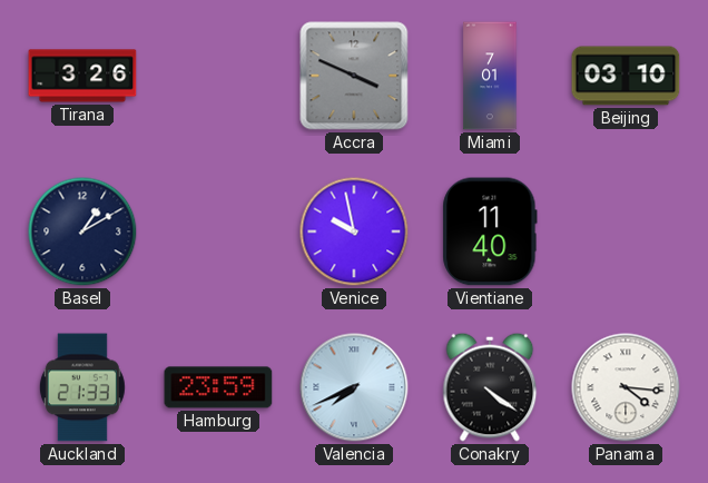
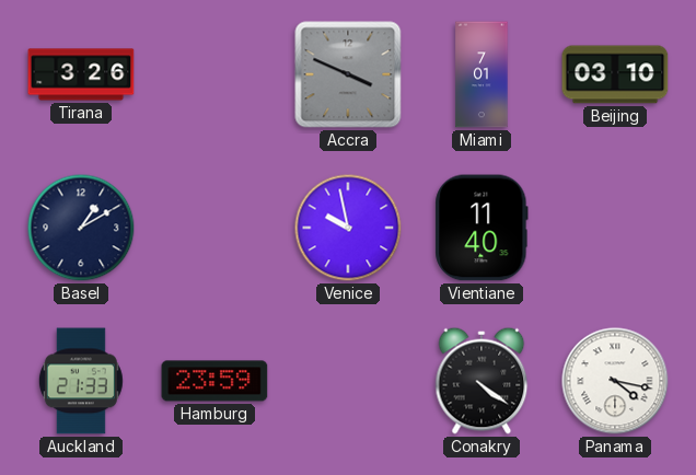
Valencia: 7:41 -> none
Panama: 4:16 -> 4:17
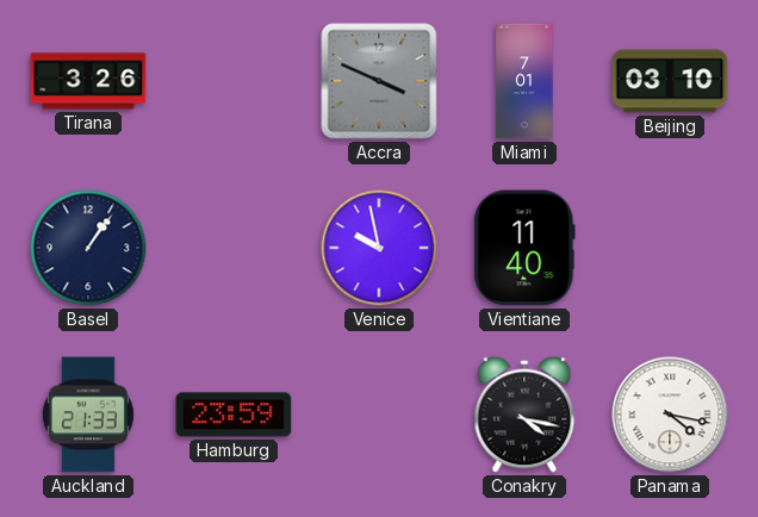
Basel: 1:10 -> 1:06
Conakry: 4:21 -> 4:17
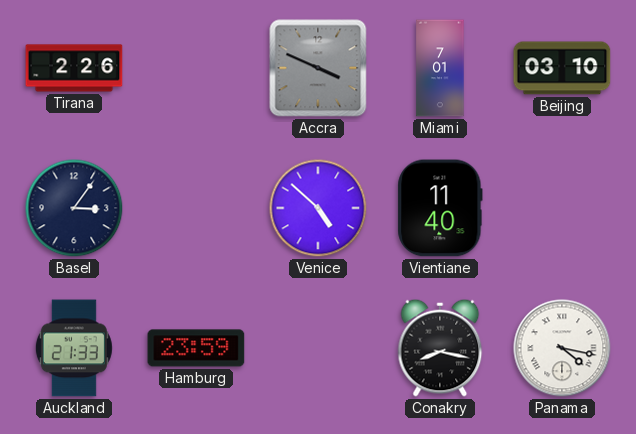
Tirana: 3:26 -> 2:26
Basel: 1:06 -> 3:06
Venice: 9:58 -> 4:52
Conakry: 4:17 -> 8:17
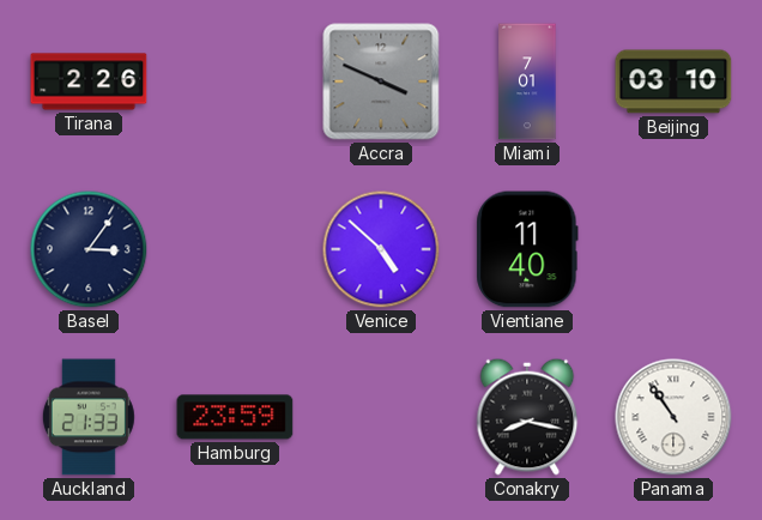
Panama: 4:17 -> 10:54
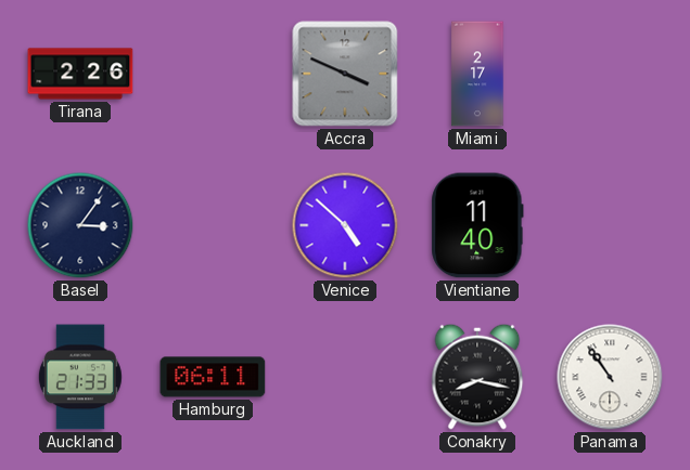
Miami: 7:01 -> 2:17
Beijing: 03:10 -> none
Hamburg: 23:59 -> 06:11
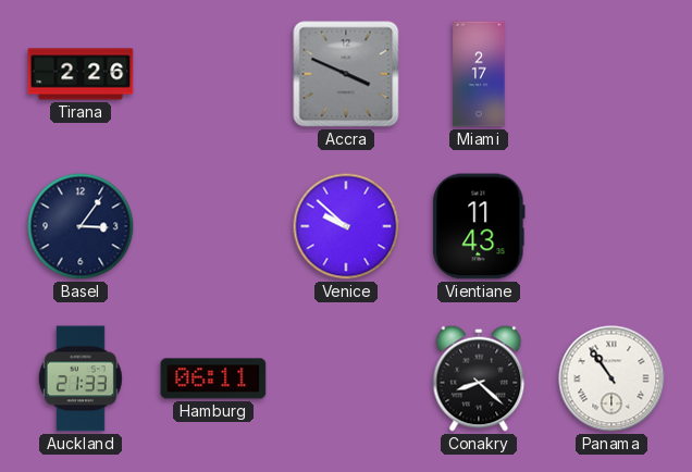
Venice: 4:52 -> 9:52
Vientiane: 11:40 -> 11:43
Conakry: 8:17 -> 8:22
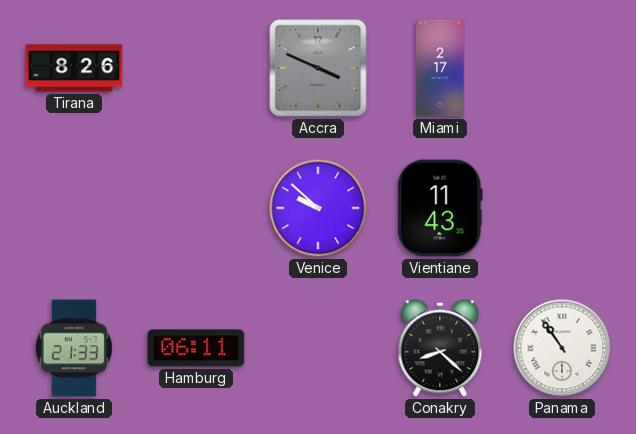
Tirana: 2:26 -> 8:26
Basel: 3:06 -> none
